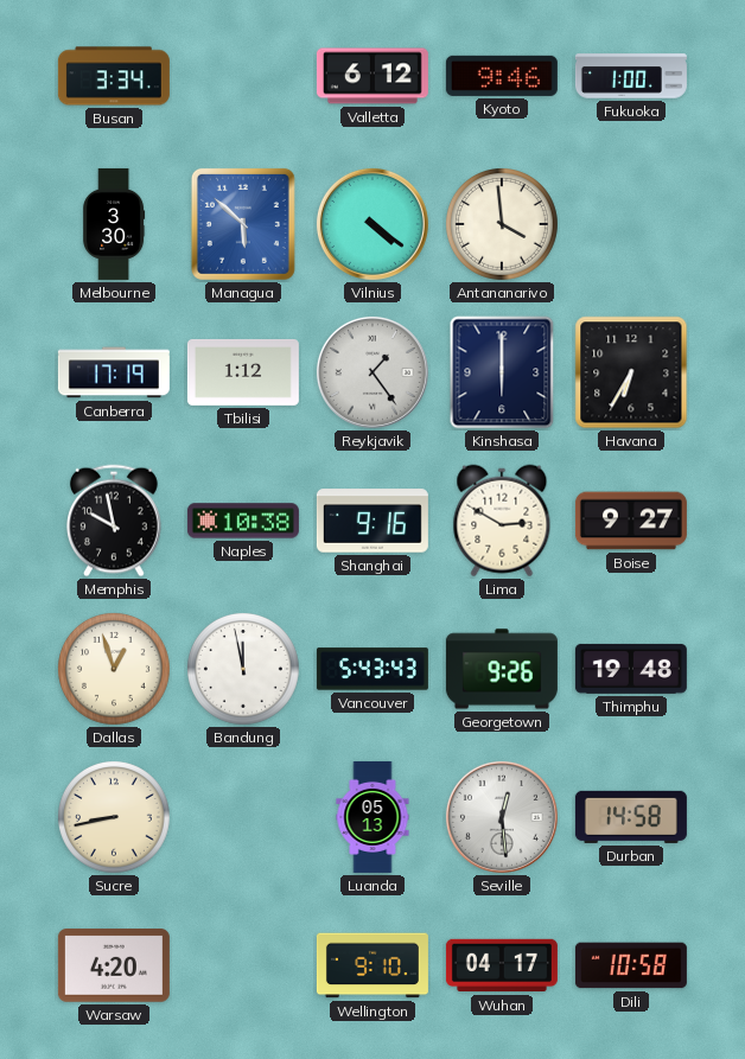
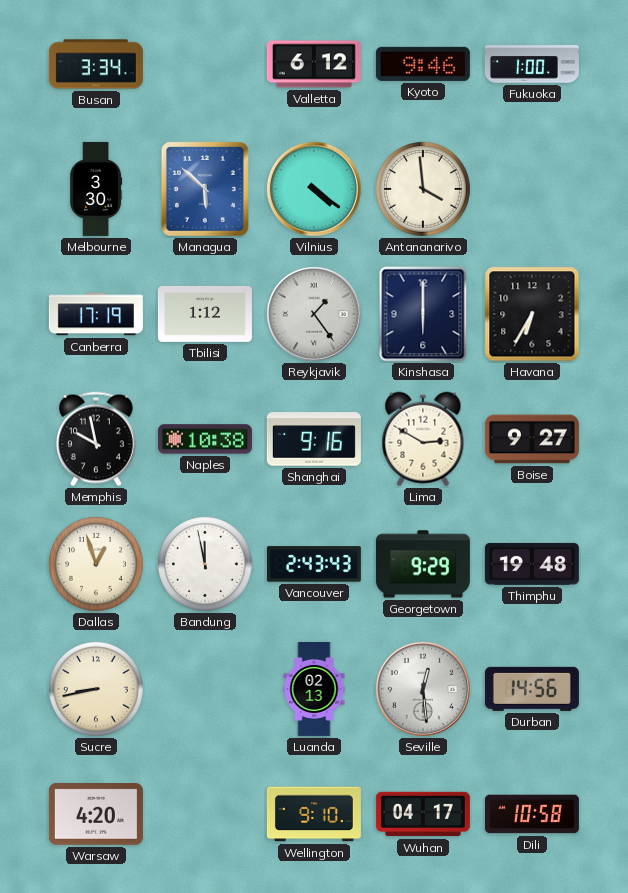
Vancouver: 5:43 -> 2:43
Georgetown: 9:26 -> 9:29
Luanda: 05:13 -> 02:13
Durban: 14:58 -> 14:56
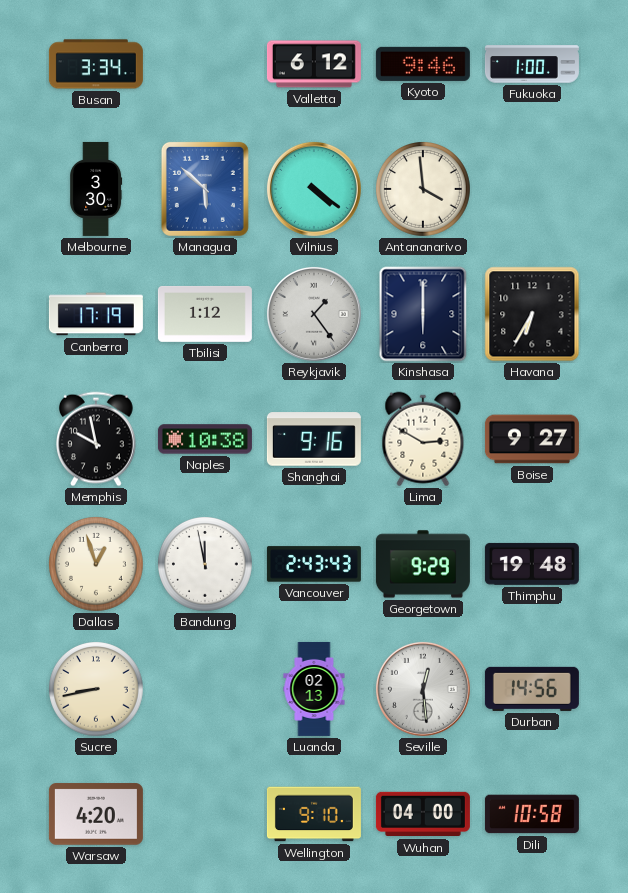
Wuhan: 04:17 -> 04:00
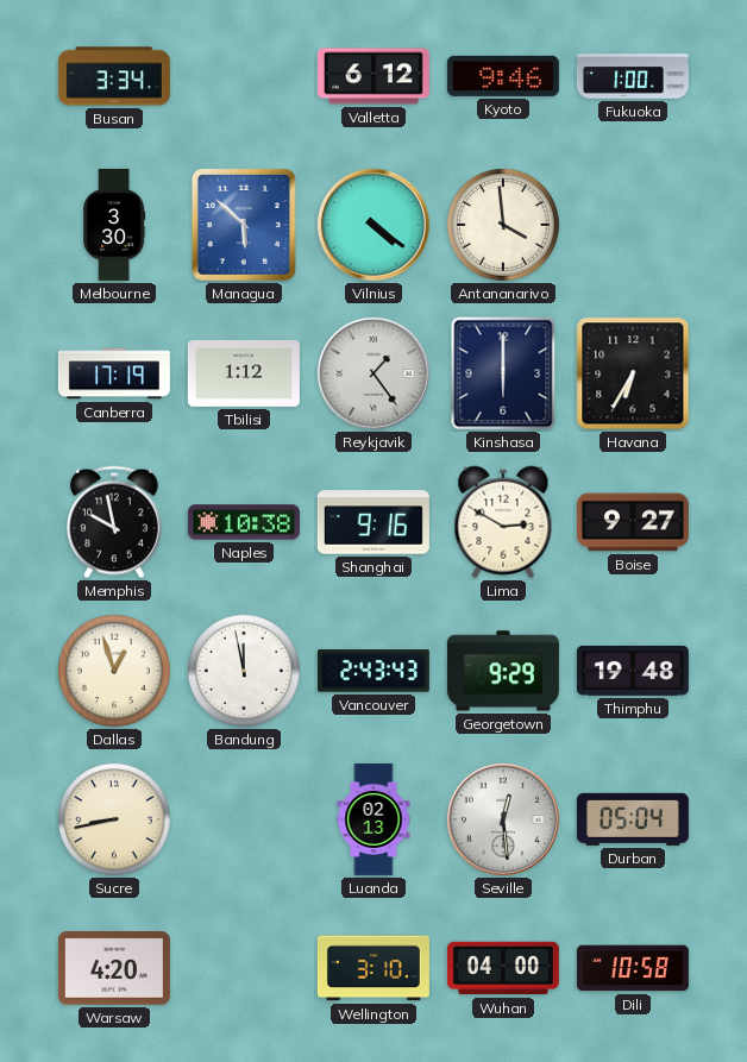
Durban: 14:56 -> 05:04
Wellington: 9:10 -> 3:10
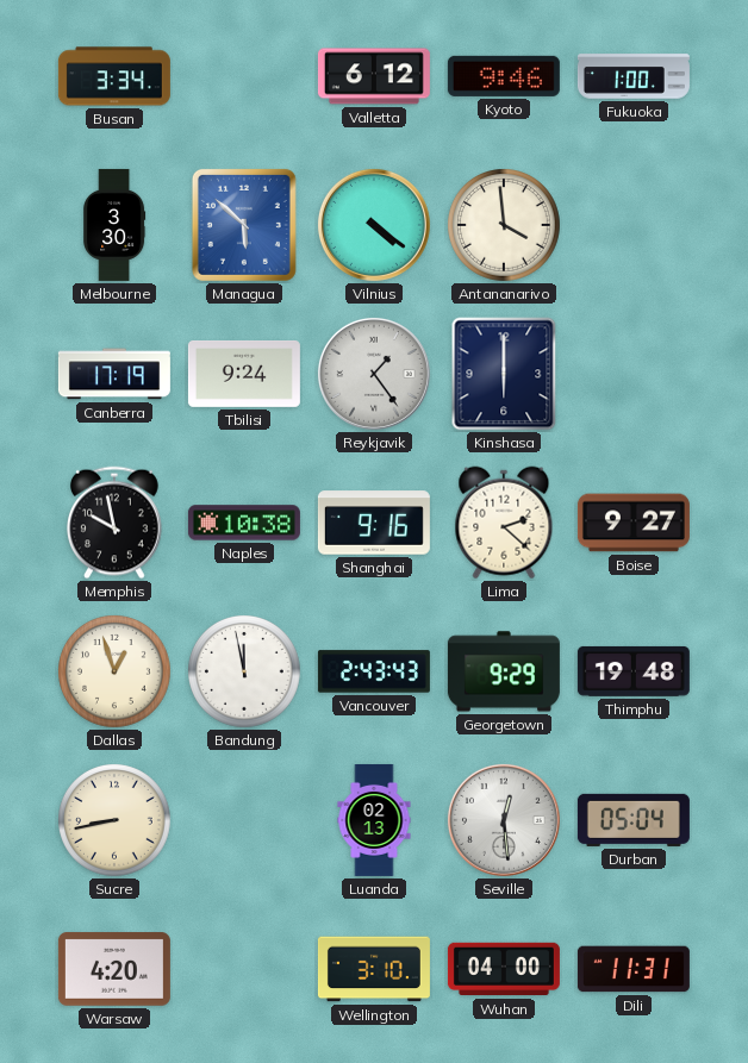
Tbilisi: 1:12 -> 9:24
Havana: 6:35 -> none
Lima: 2:50 -> 2:22
Dili: 10:58 -> 11:31
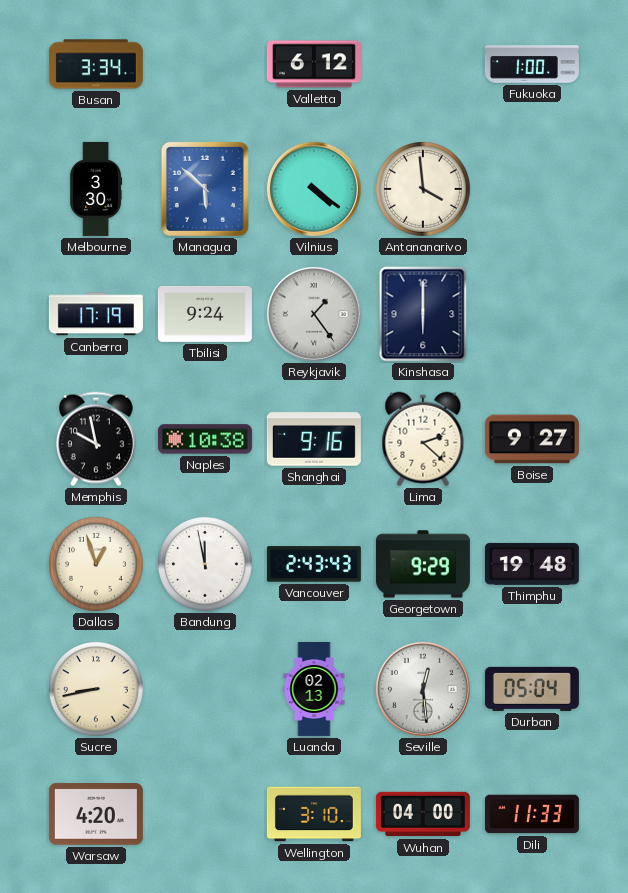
Kyoto: 9:46 -> none
Dili: 11:31 -> 11:33
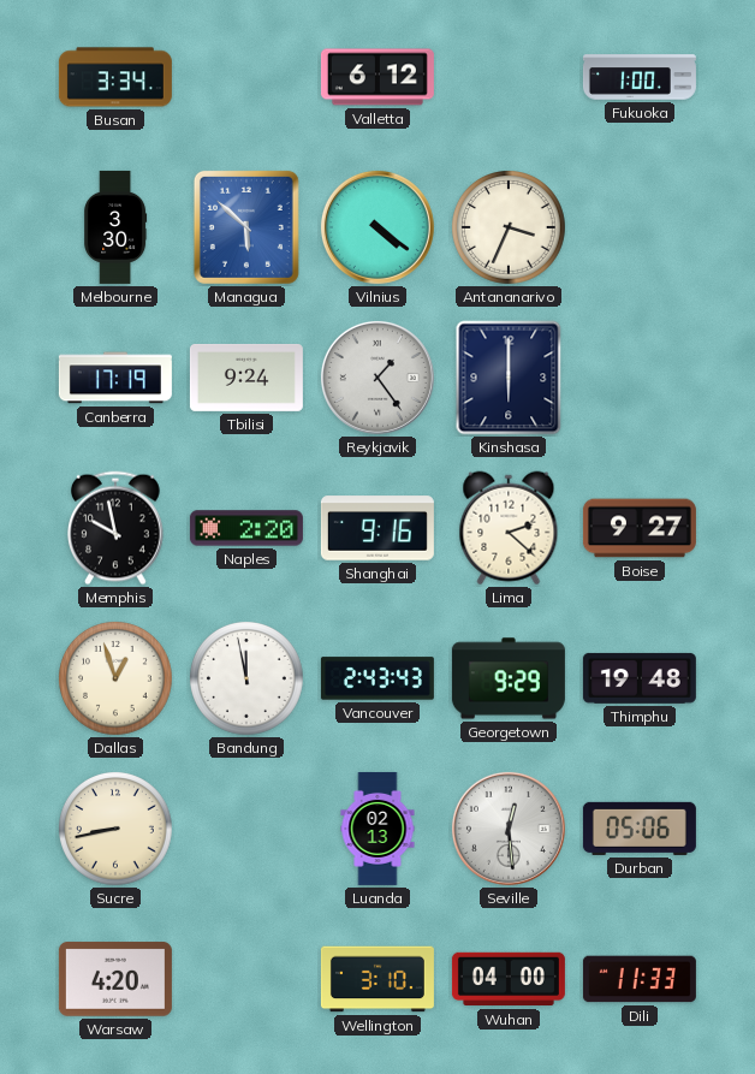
Antananarivo: 3:59 -> 3:34
Naples: 10:38 -> 2:20
Durban: 05:04 -> 05:06
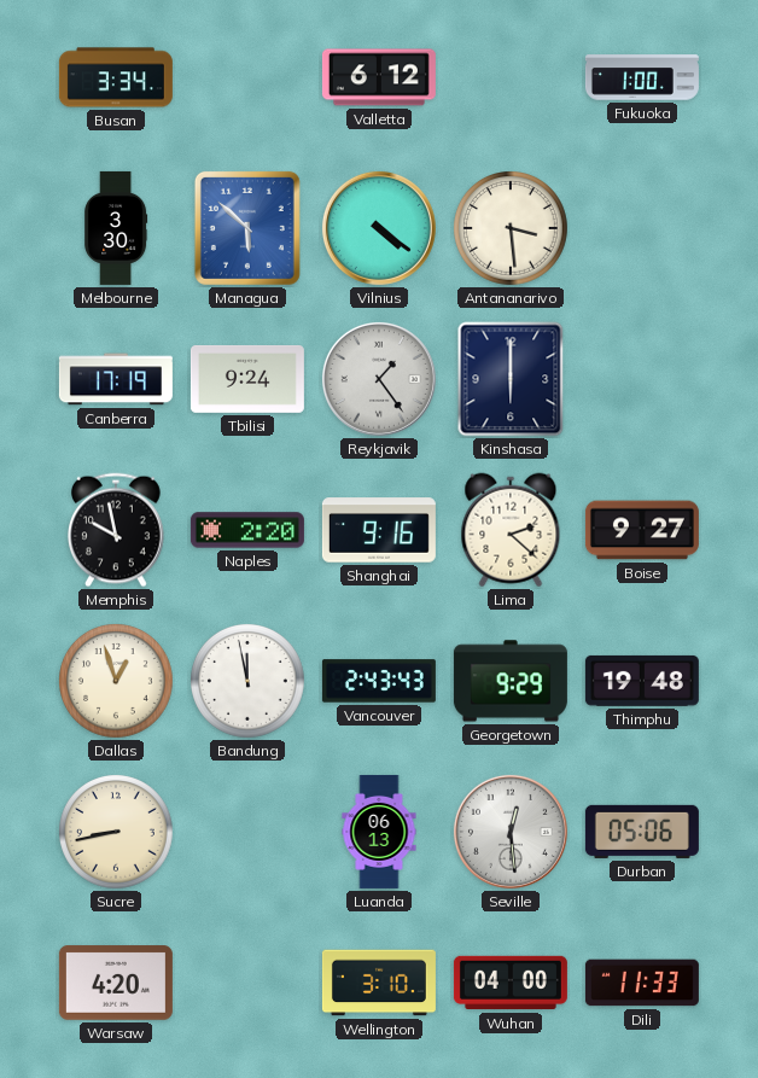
Antananarivo: 3:34 -> 3:29
Luanda: 02:13 -> 06:13
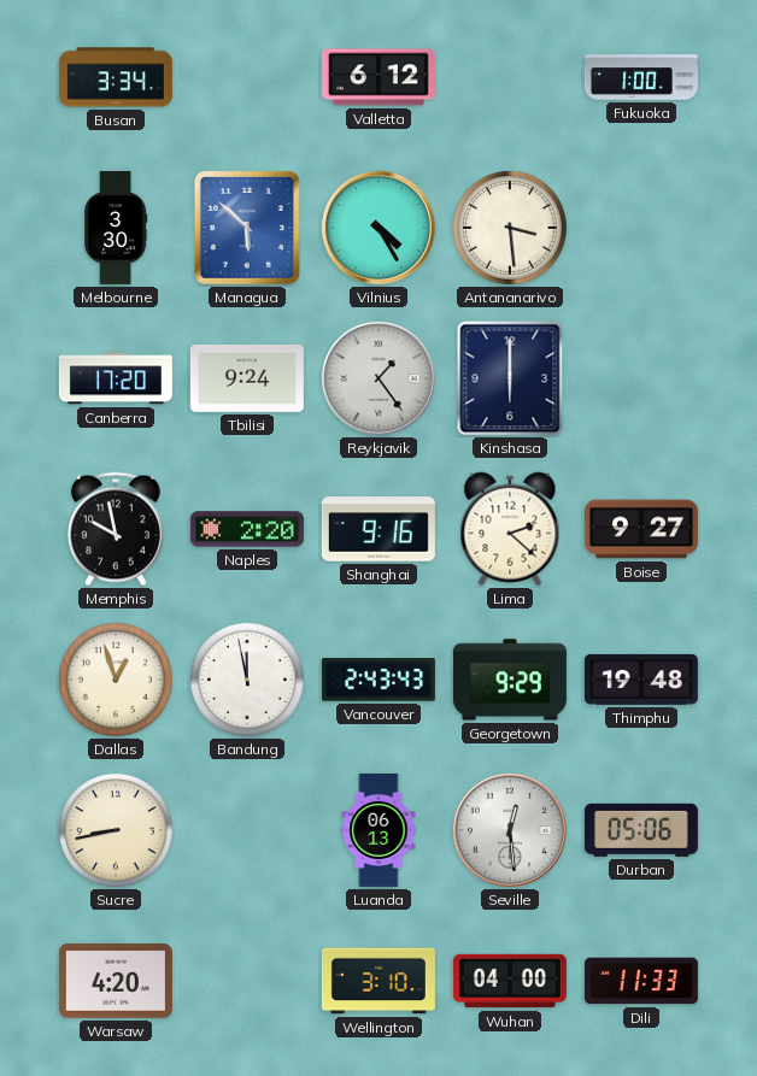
Vilnius: 4:21 -> 4:25
Canberra: 17:19 -> 17:20
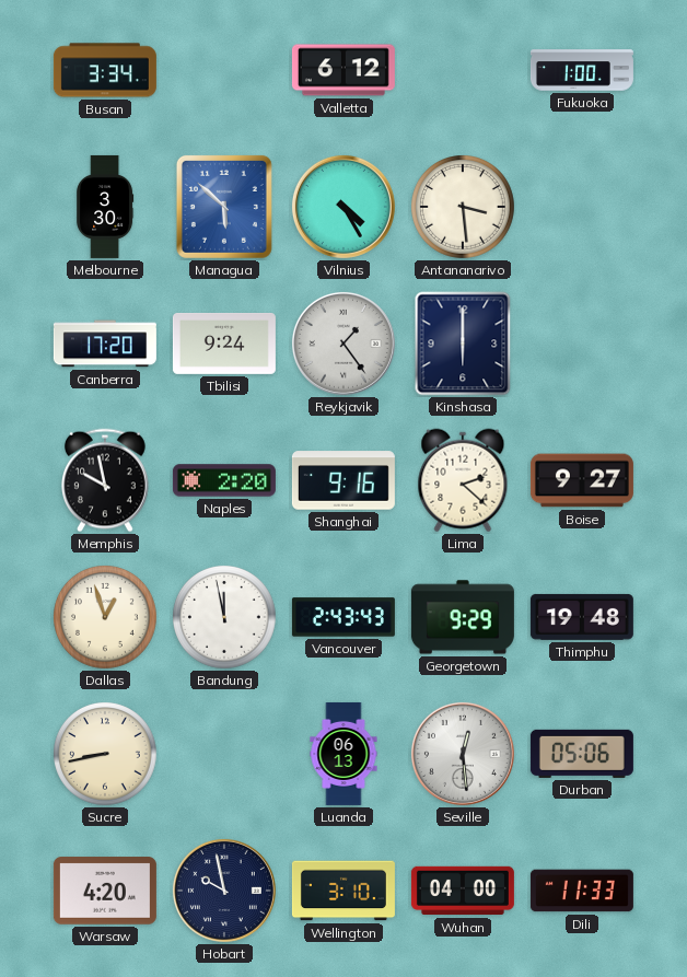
Hobart: none -> 9:58
